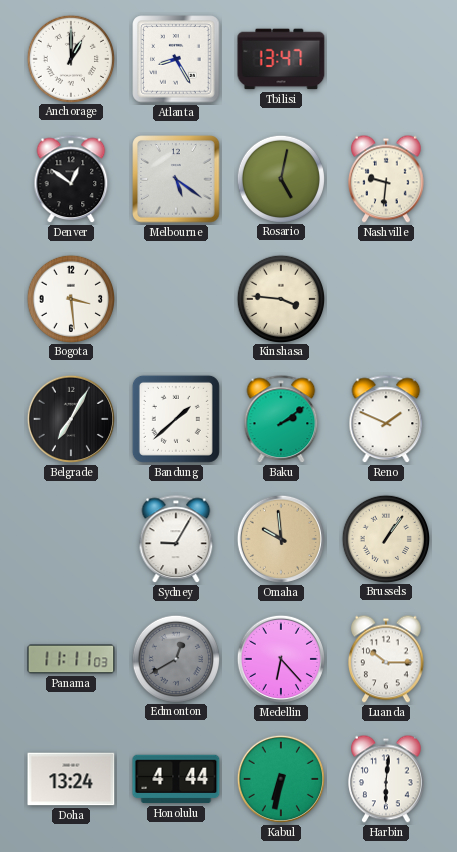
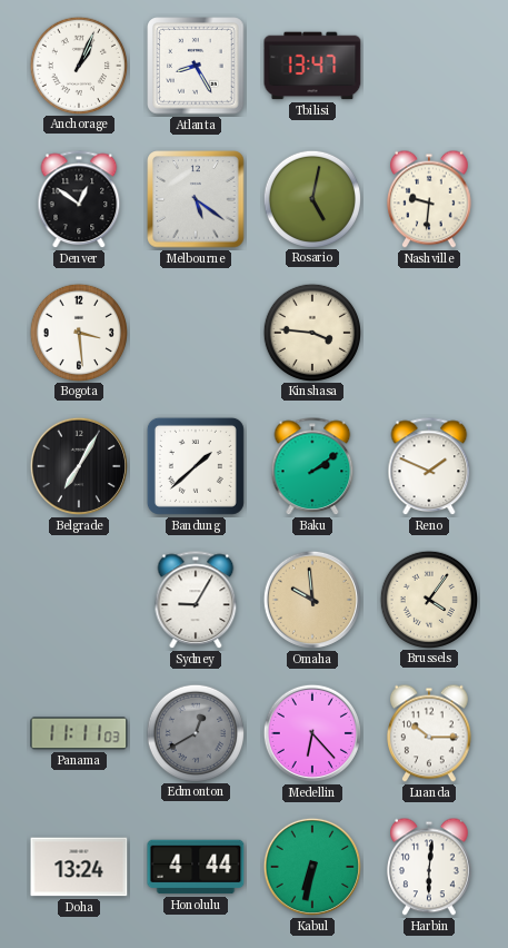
Anchorage: 1:00 -> 1:04
Brussels: 1:06 -> 4:06
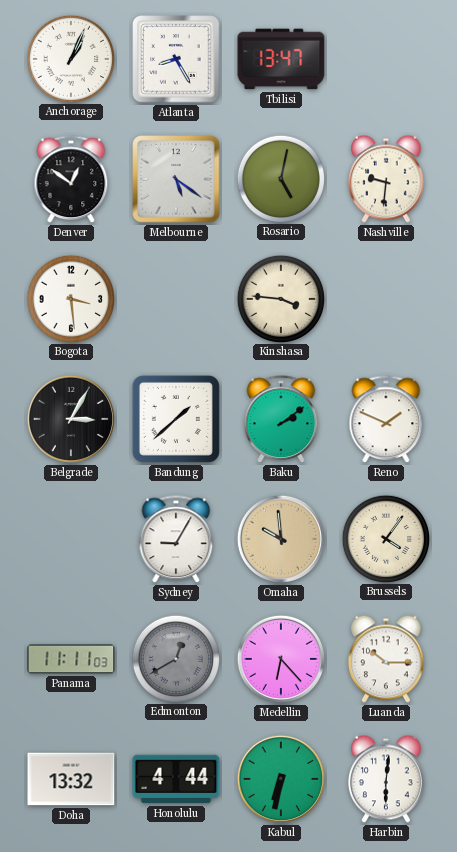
Belgrade: 7:05 -> 3:05
Doha: 13:24 -> 13:32
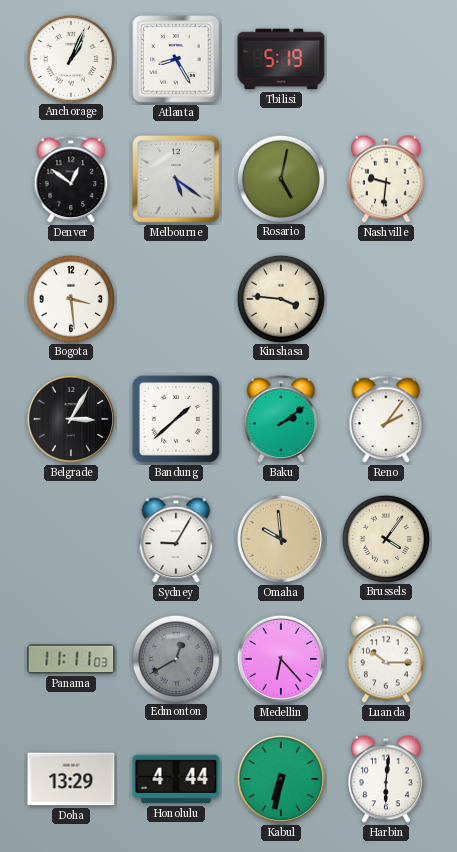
Tbilisi: 13:47 -> 5:19
Reno: 1:49 -> 2:06
Doha: 13:32 -> 13:29
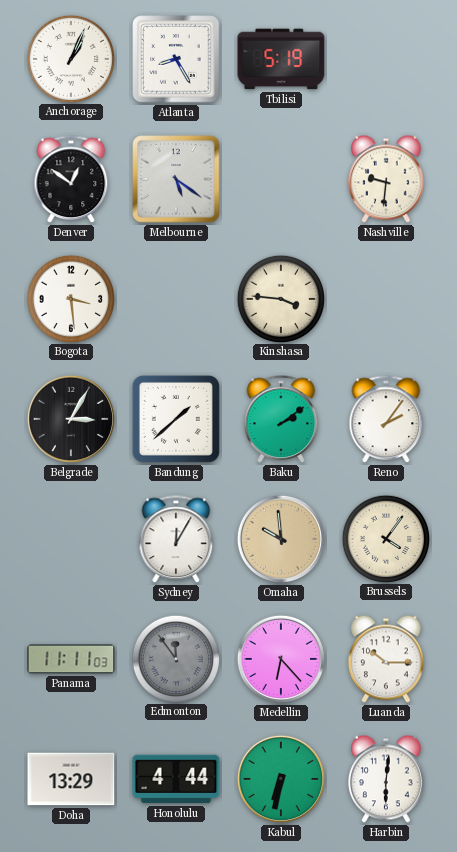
Rosario: 5:02 -> none
Sydney: 9:05 -> 12:05
Edmonton: 12:40 -> 11:54
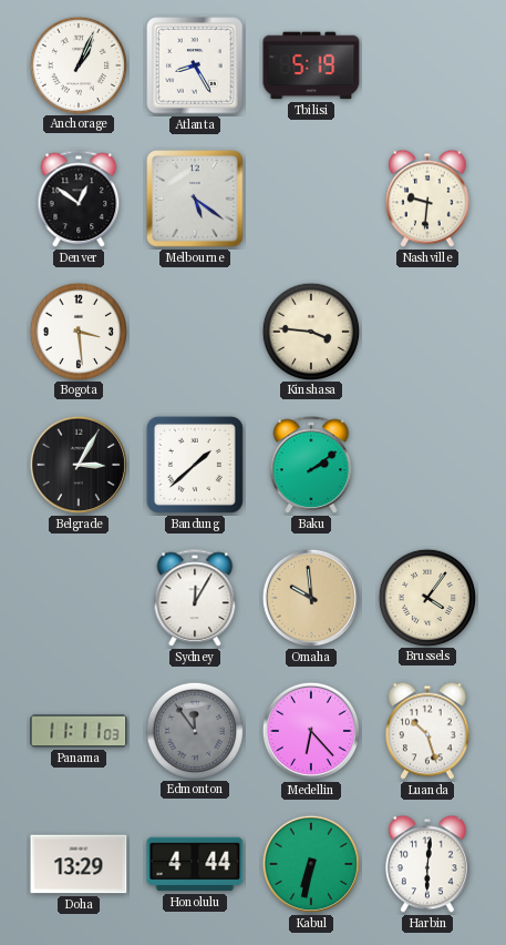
Reno: 2:06 -> none
Luanda: 10:15 -> 10:27
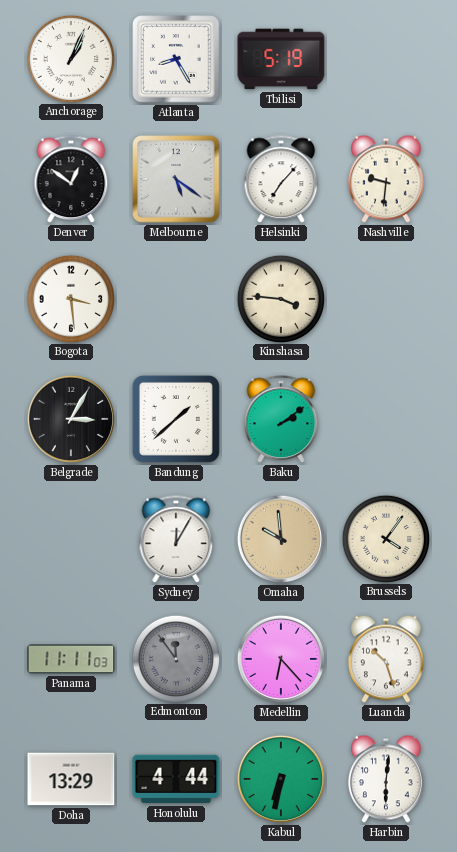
Helsinki: none -> 7:07
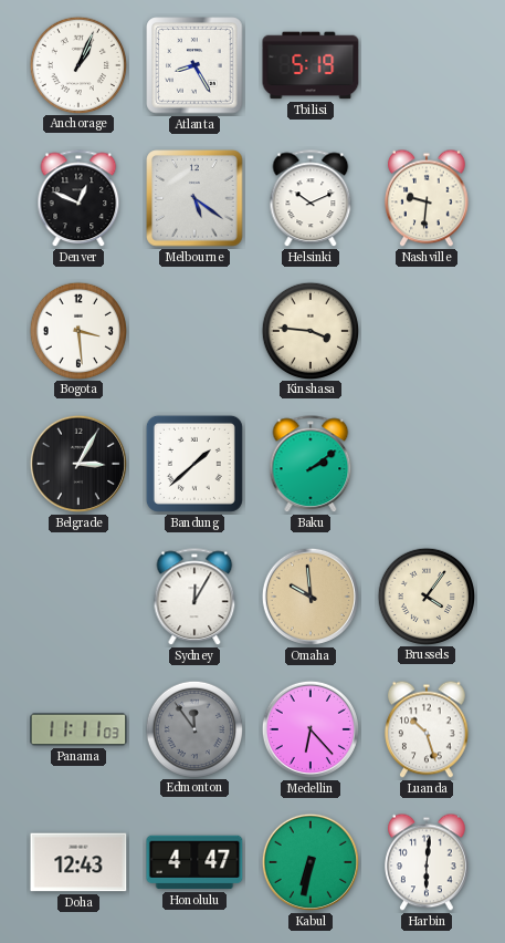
Denver: 12:51 -> 12:49
Helsinki: 7:07 -> 10:11
Doha: 13:29 -> 12:43
Honolulu: 4:44 -> 4:47
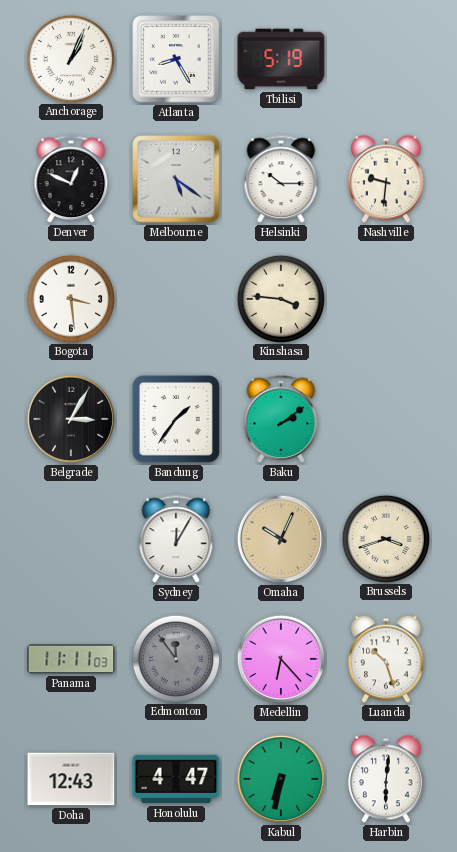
Helsinki: 10:11 -> 10:15
Bandung: 1:38 -> 1:36
Omaha: 9:59 -> 10:04
Brussels: 4:06 -> 3:42
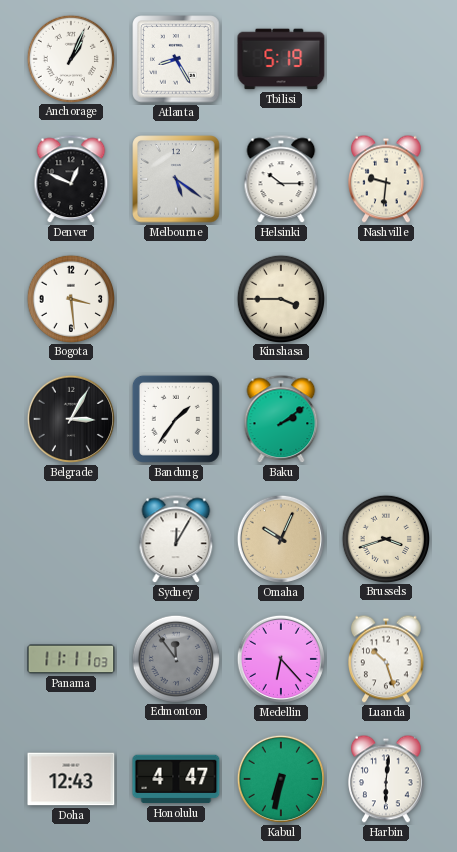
Kinshasa: 3:46 -> 3:45
